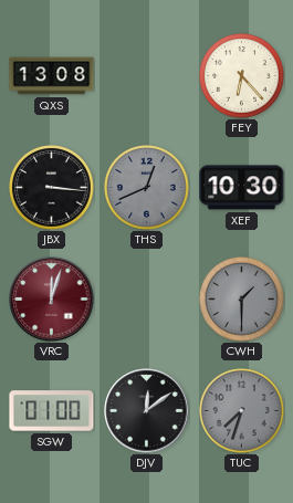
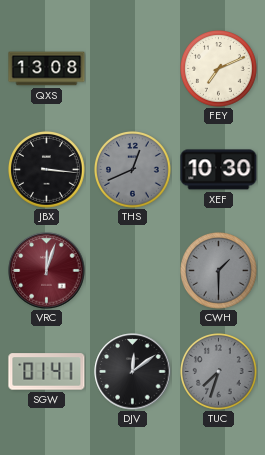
FEY: 6:23 -> 7:11
SGW: 01:00 -> 01:41
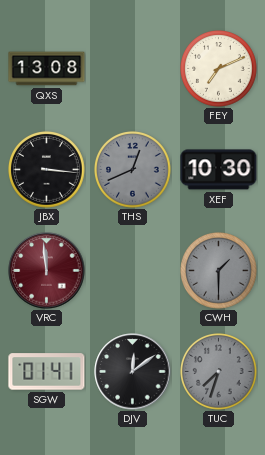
VRC: 12:03 -> 11:59
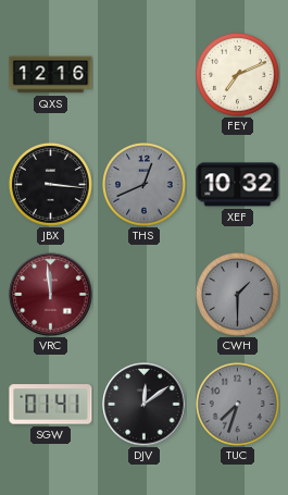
QXS: 13:08 -> 12:16
XEF: 10:30 -> 10:32
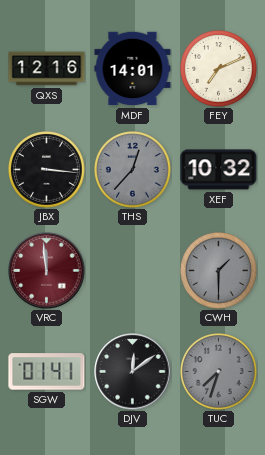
MDF: none -> 14:01
THS: 12:41 -> 12:37
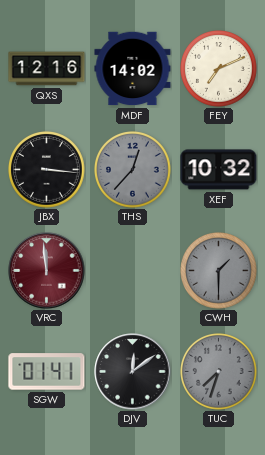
MDF: 14:01 -> 14:02
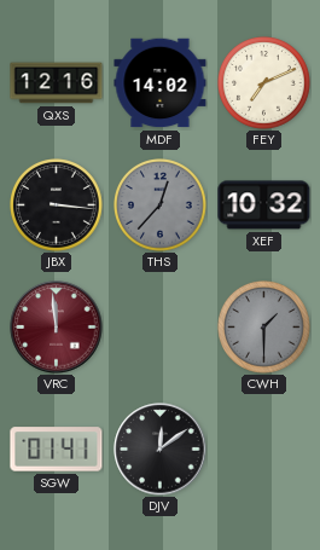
TUC: 7:33 -> none
